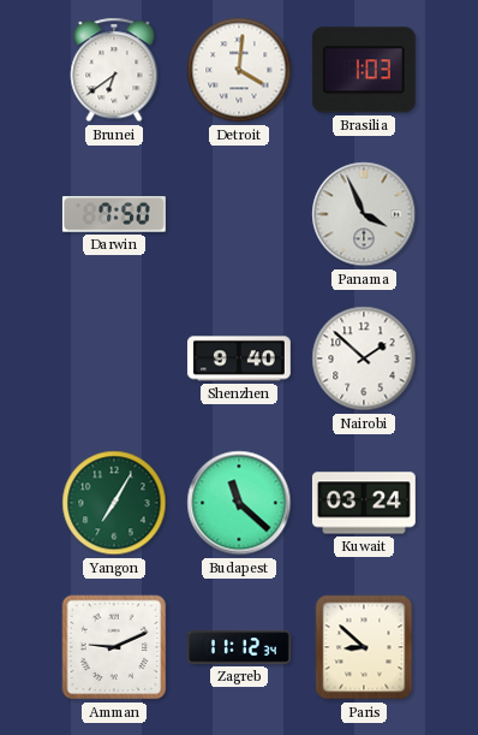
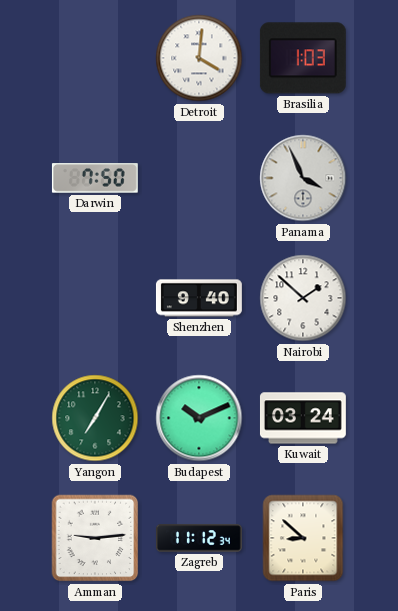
Brunei: 6:39 -> none
Budapest: 11:22 -> 10:11
Amman: 9:11 -> 9:14
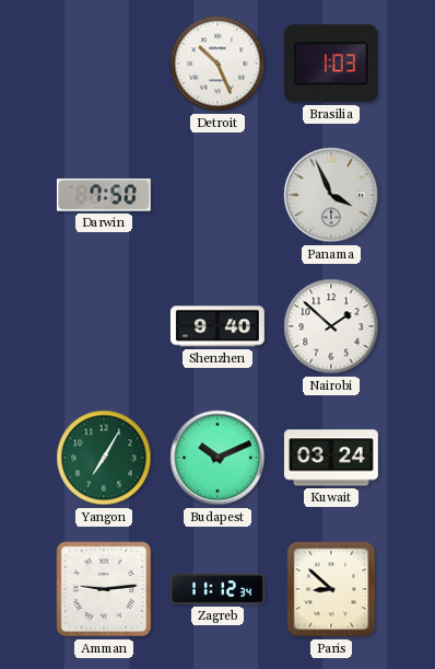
Detroit: 4:01 -> 10:26
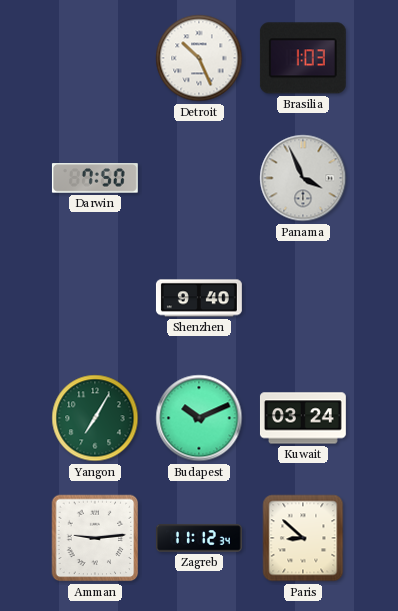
Nairobi: 1:52 -> none
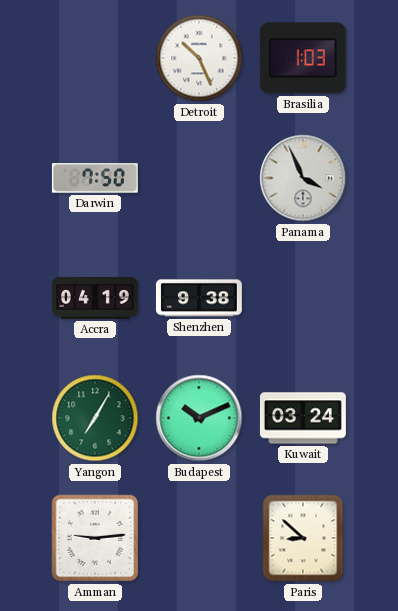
Accra: none -> 04:19
Shenzhen: 9:40 -> 9:38
Zagreb: 11:12 -> none
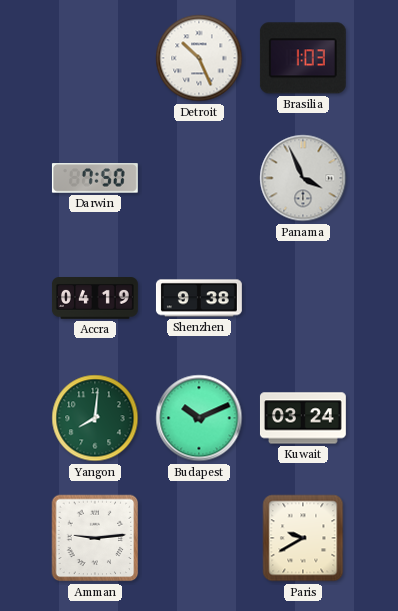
Yangon: 7:05 -> 8:01
Paris: 8:52 -> 9:40
